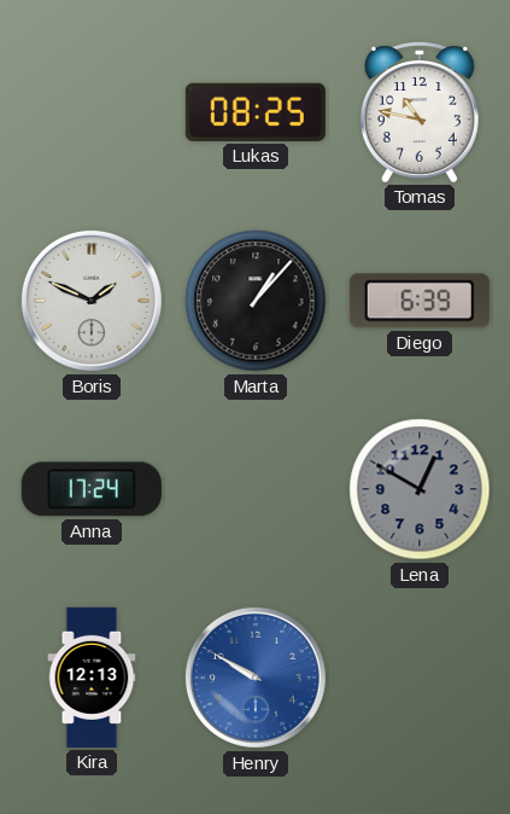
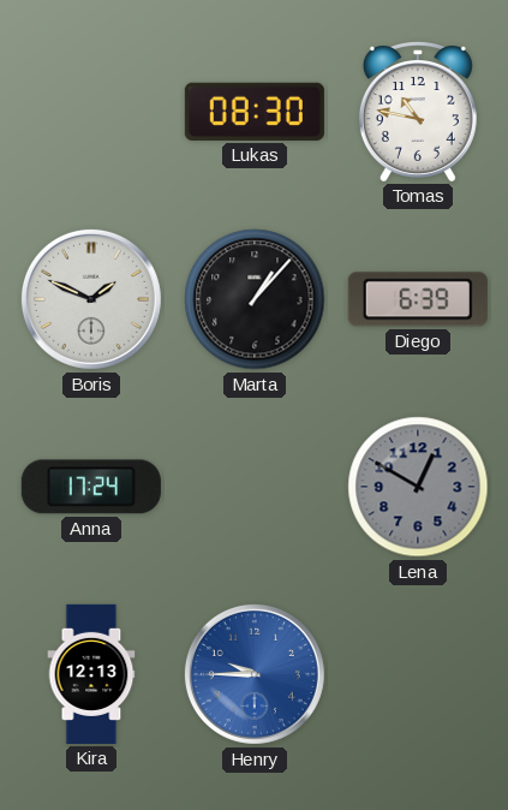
Lukas: 08:25 -> 08:30
Henry: 9:50 -> 9:45
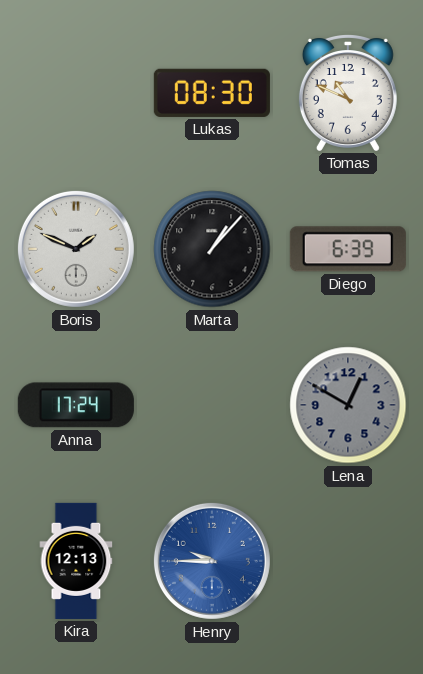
Tomas: 10:47 -> 10:49
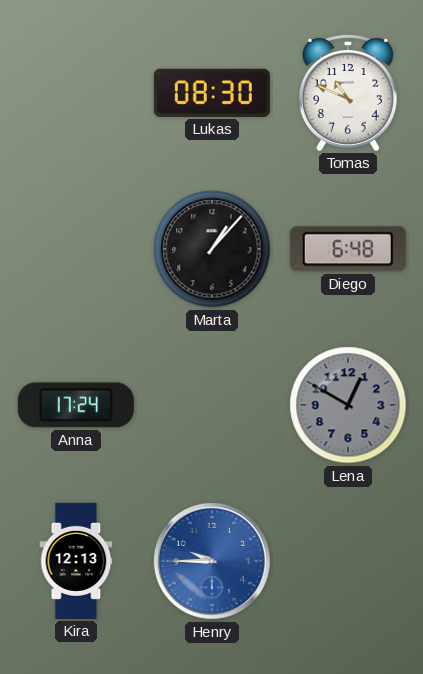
Boris: 1:49 -> none
Diego: 6:39 -> 6:48
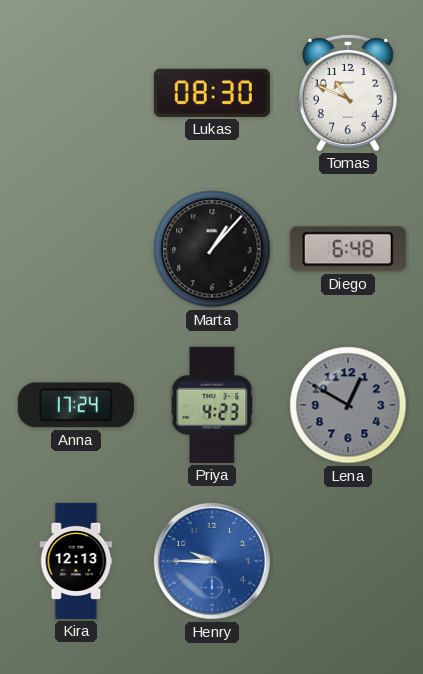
Priya: none -> 4:23
